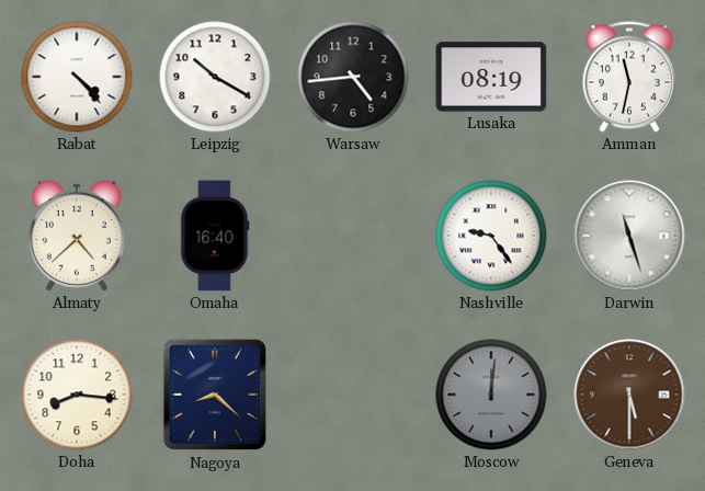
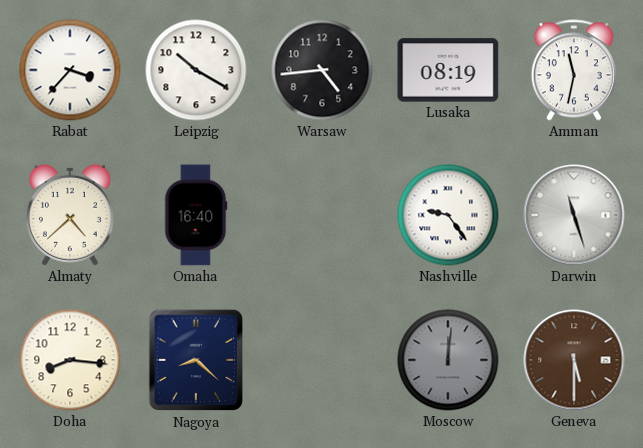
Rabat: 4:23 -> 3:37
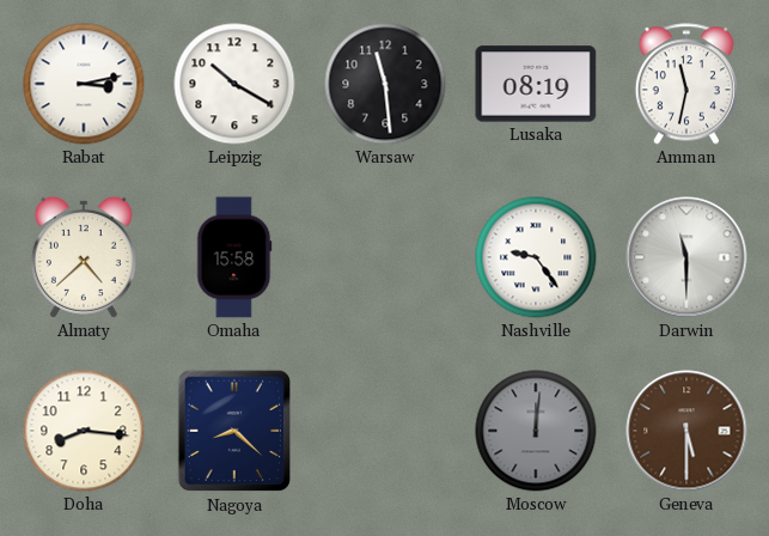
Rabat: 3:37 -> 3:13
Warsaw: 4:44 -> 11:29
Omaha: 16:40 -> 15:58
Darwin: 11:27 -> 11:30
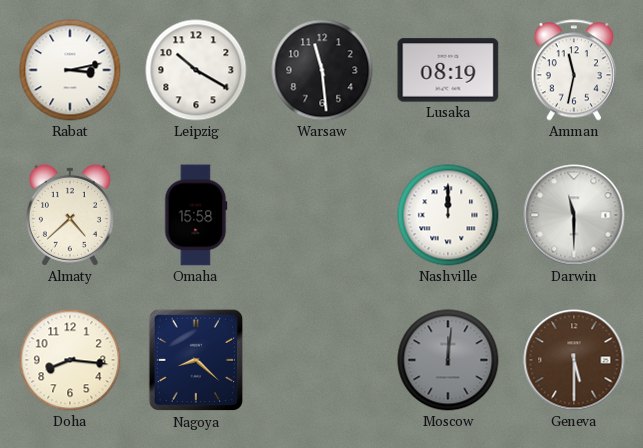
Nashville: 9:24 -> 12:00
